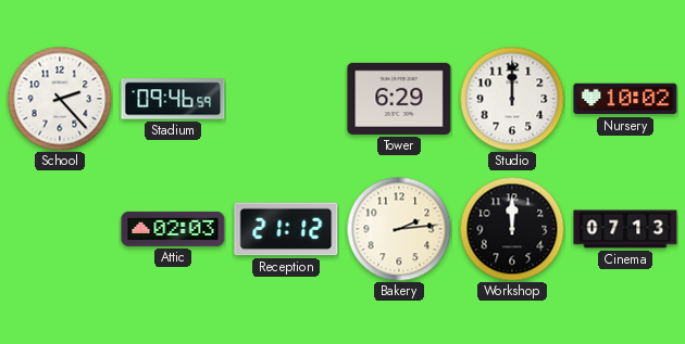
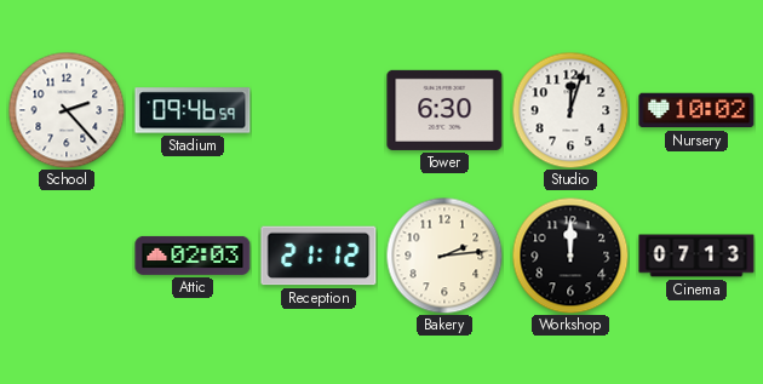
Tower: 6:29 -> 6:30
Studio: 12:00 -> 12:03
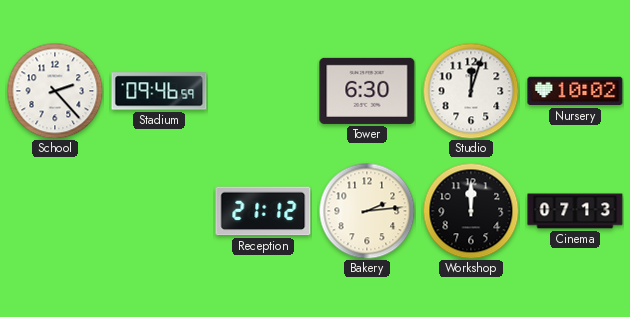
Attic: 02:03 -> none
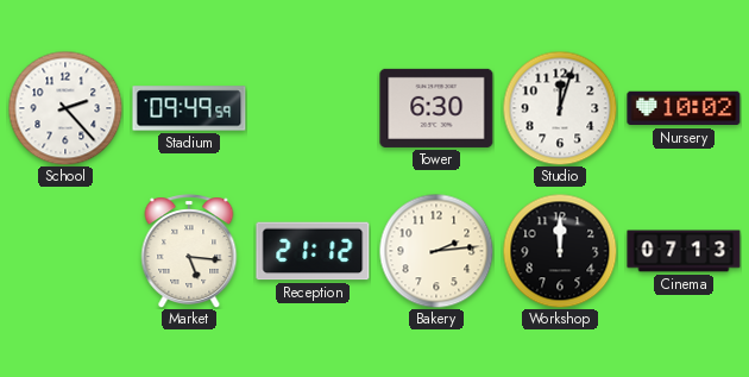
Stadium: 09:46 -> 09:49
Market: none -> 5:16
